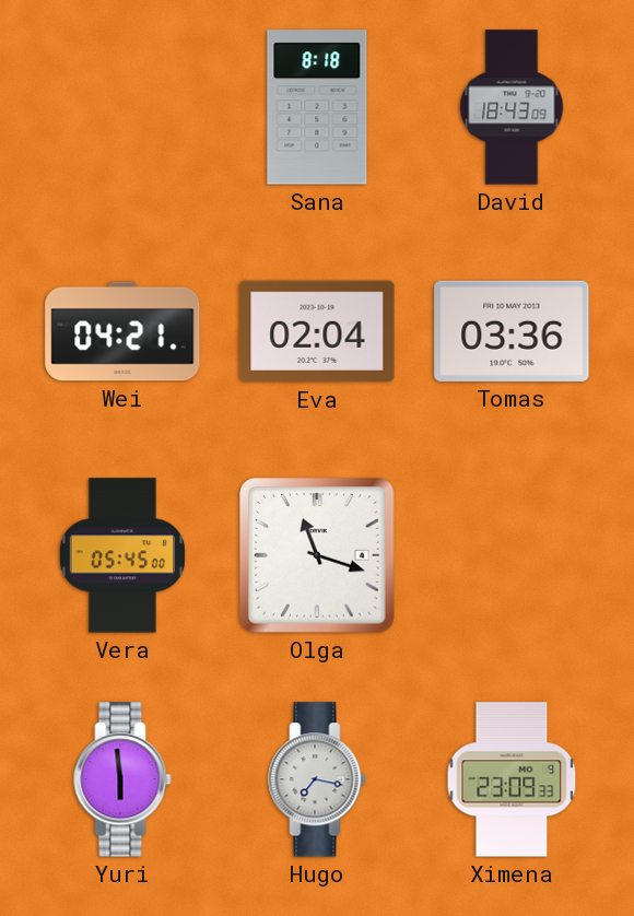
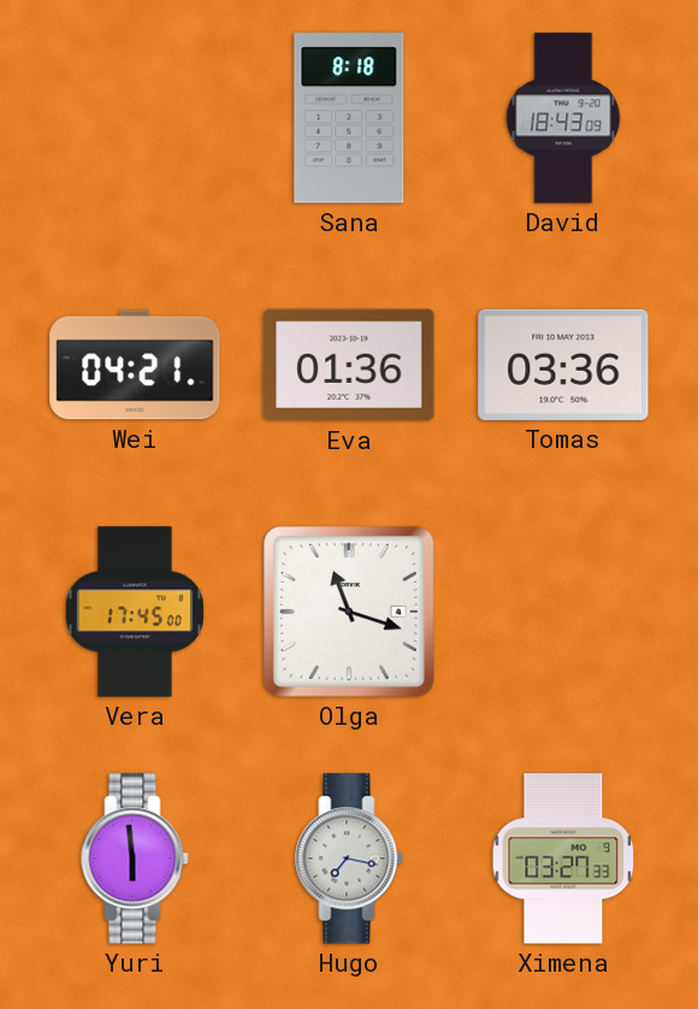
Eva: 02:04 -> 01:36
Vera: 05:45 -> 17:45
Ximena: 23:09 -> 03:27
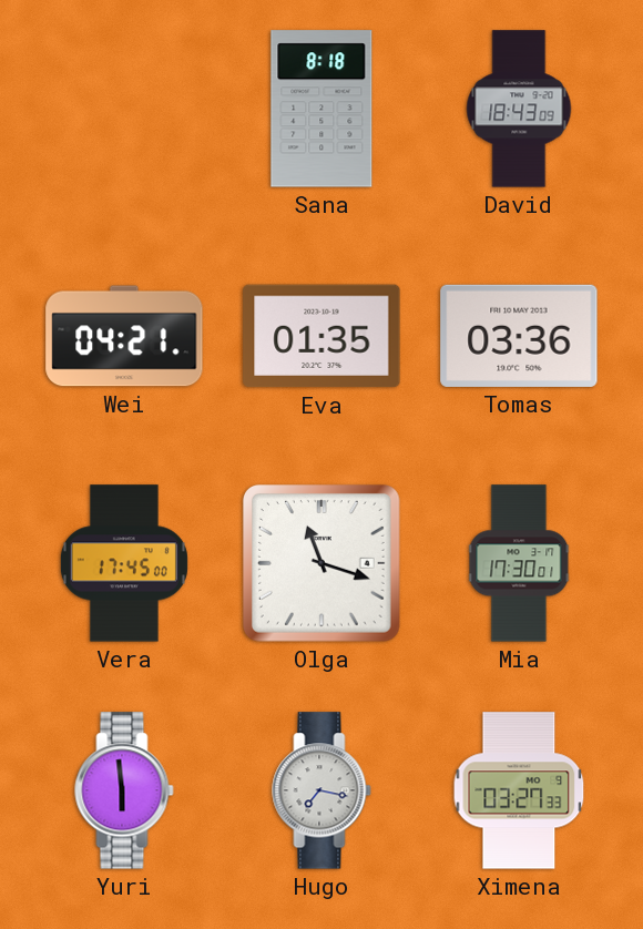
Eva: 01:36 -> 01:35
Mia: none -> 17:30
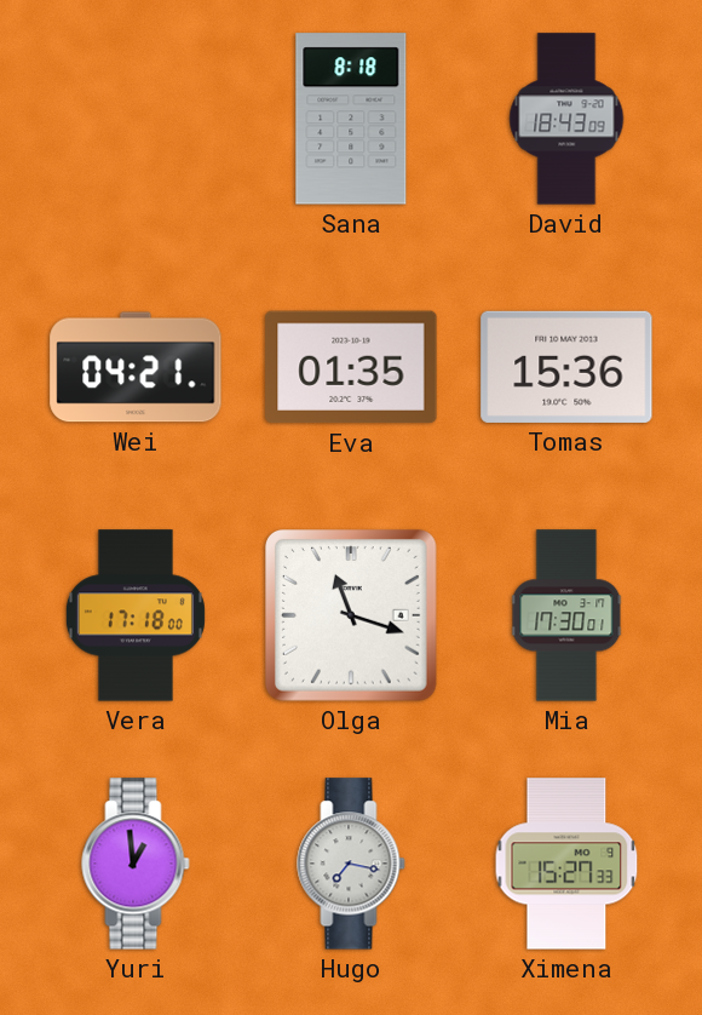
Tomas: 03:36 -> 15:36
Vera: 17:45 -> 17:18
Yuri: 5:59 -> 12:59
Ximena: 03:27 -> 15:27
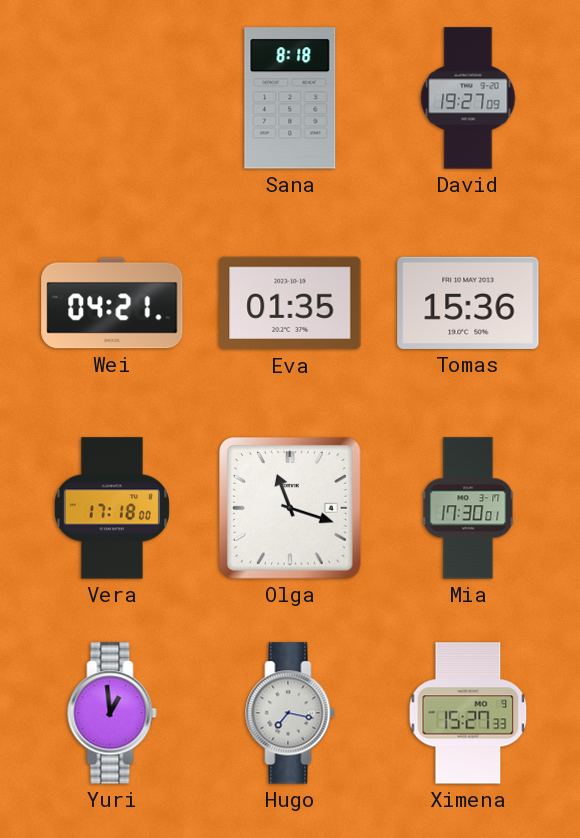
David: 18:43 -> 19:27
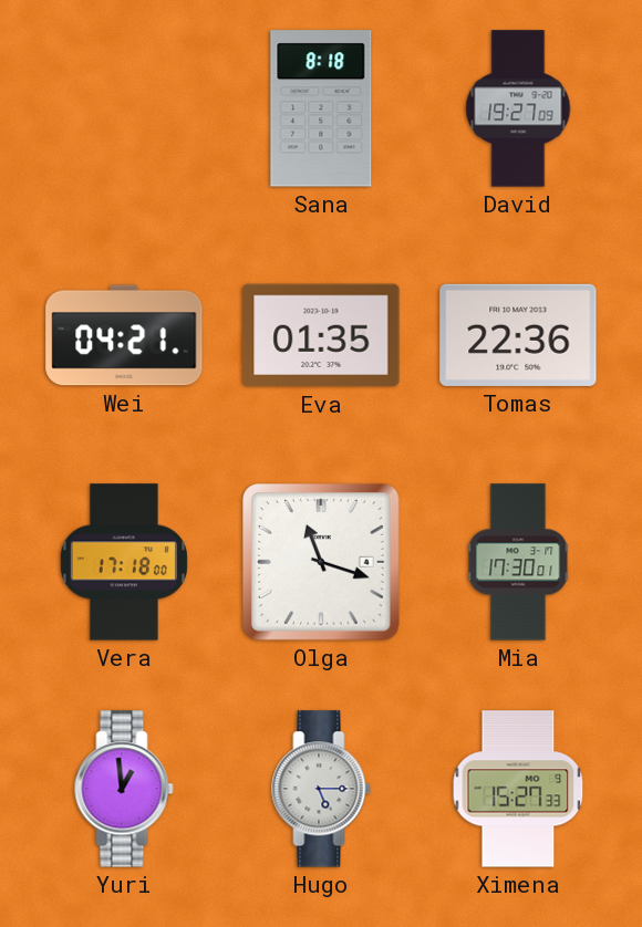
Tomas: 15:36 -> 22:36
Hugo: 7:17 -> 5:15
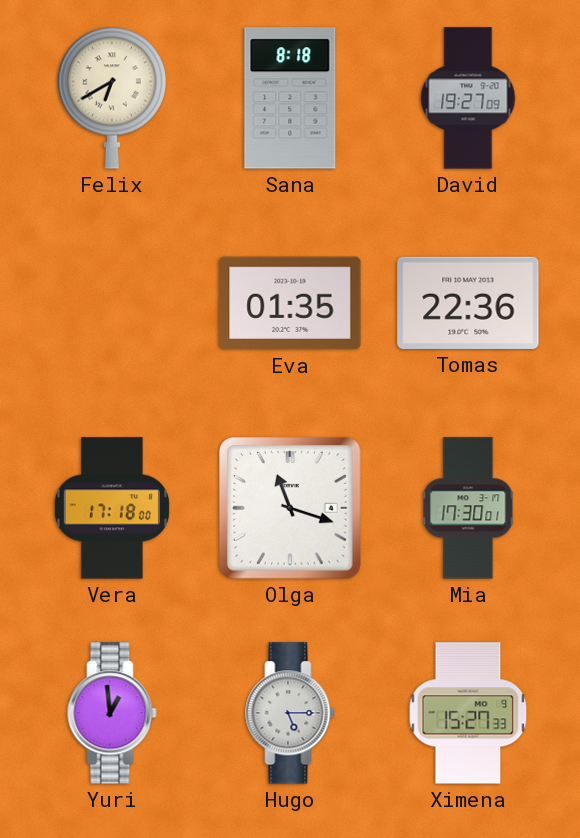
Felix: none -> 6:40
Wei: 04:21 -> none
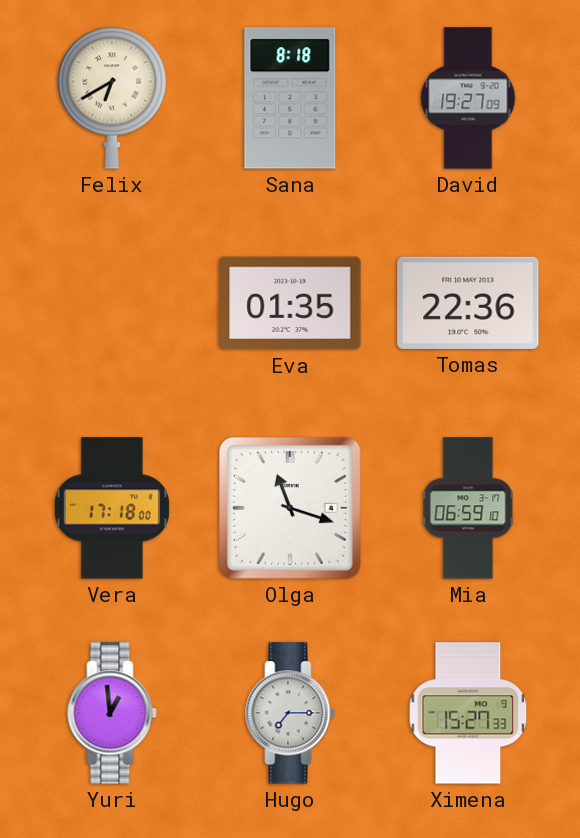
Mia: 17:30 -> 06:59
Hugo: 5:15 -> 7:15
